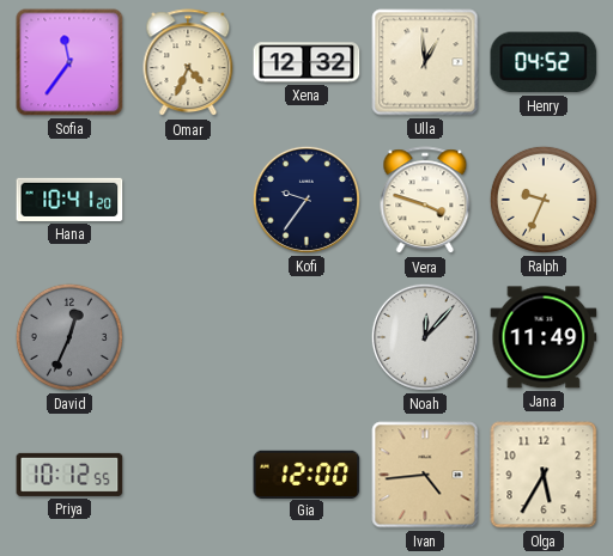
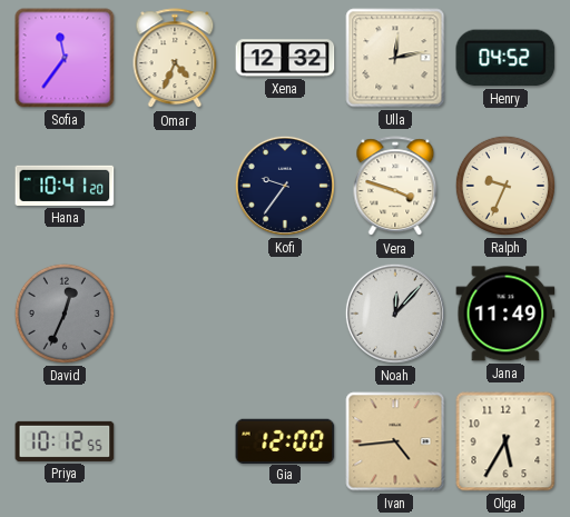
Ulla: 12:59 -> 12:13
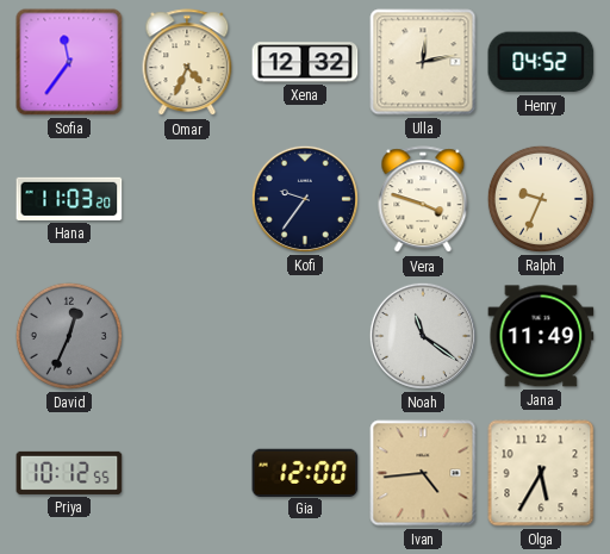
Hana: 10:41 -> 11:03
Noah: 12:07 -> 11:21
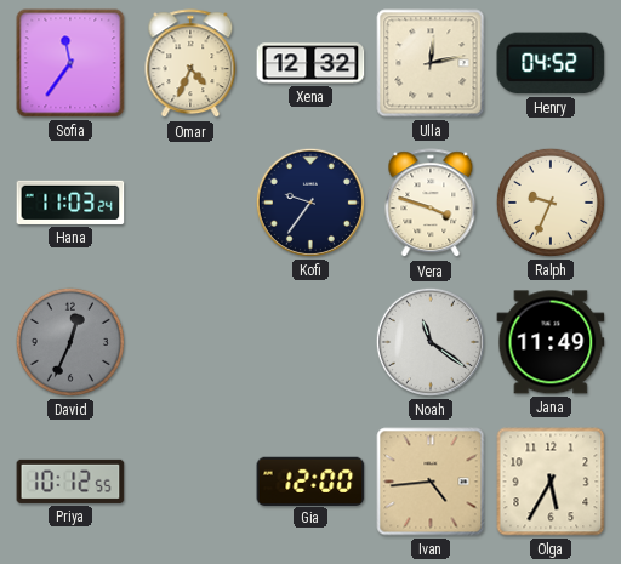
Hana: 11:03:20 -> 11:03:24
